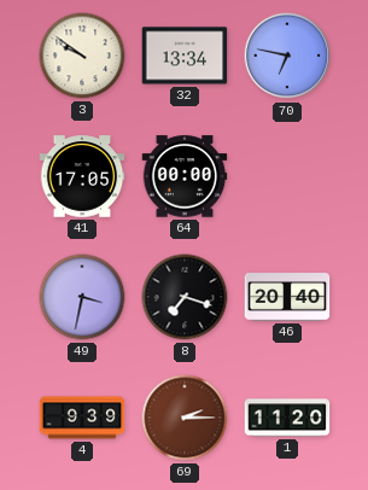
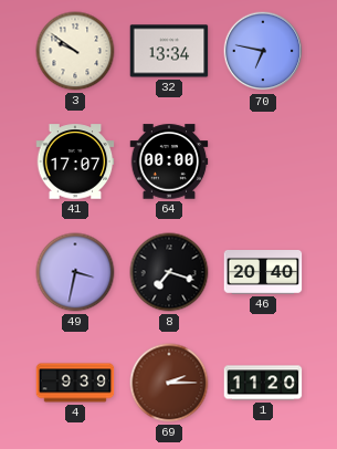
41: 17:05 -> 17:07
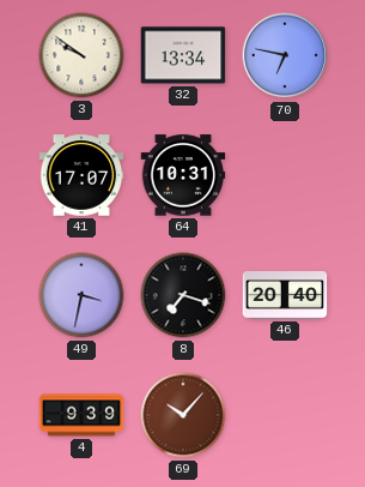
64: 00:00 -> 10:31
69: 2:15 -> 10:07
1: 11:20 -> none
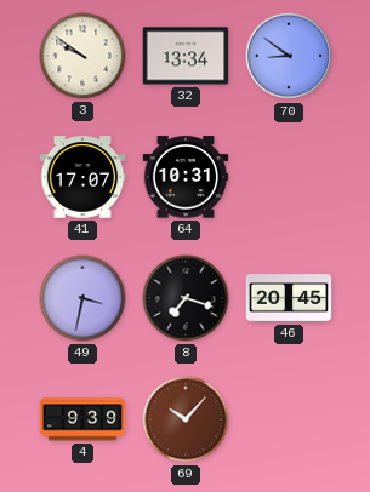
70: 6:47 -> 8:51
46: 20:40 -> 20:45
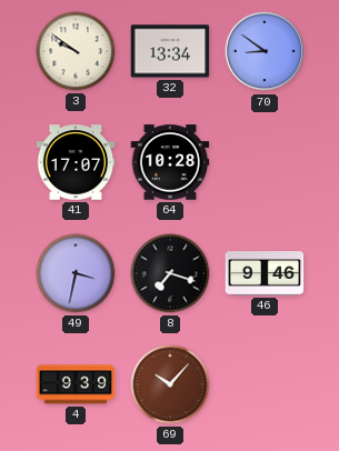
64: 10:31 -> 10:28
46: 20:45 -> 9:46
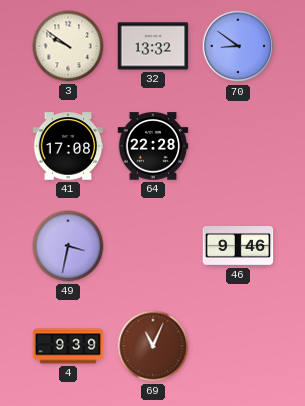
32: 13:34 -> 13:32
41: 17:07 -> 17:08
64: 10:28 -> 22:28
8: 7:18 -> none
69: 10:07 -> 11:04
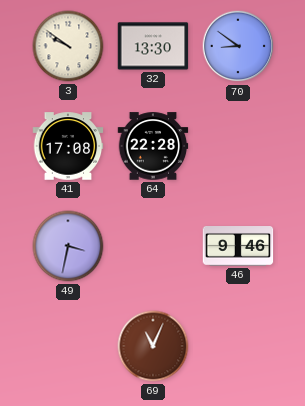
32: 13:32 -> 13:30
4: 9:39 -> none
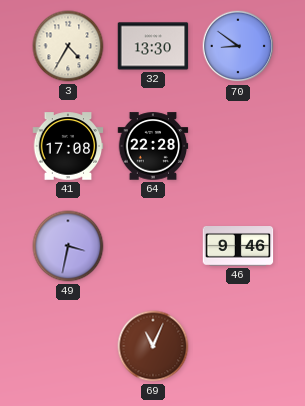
3: 9:51 -> 4:35
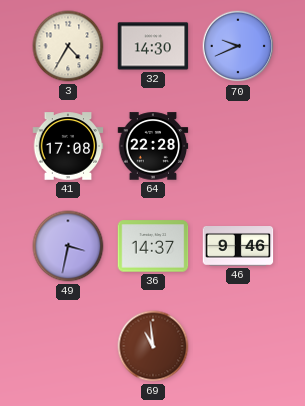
32: 13:30 -> 14:30
70: 8:51 -> 9:41
36: none -> 14:37
69: 11:04 -> 10:59
